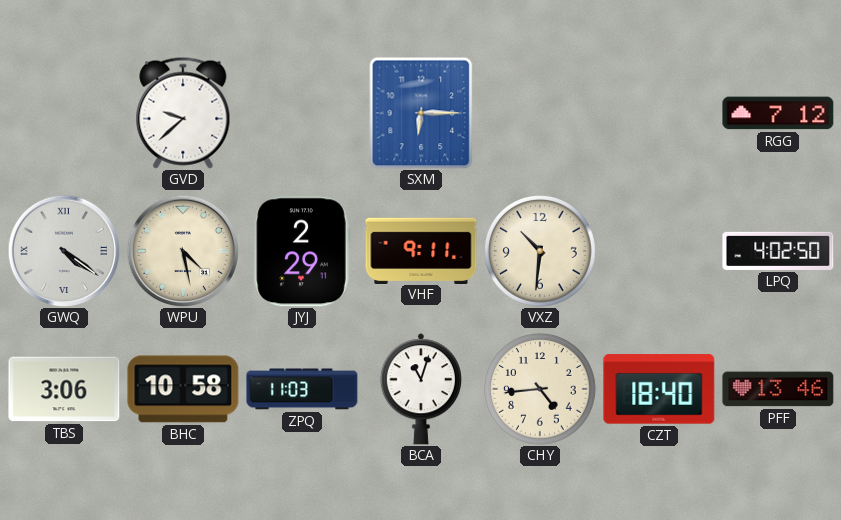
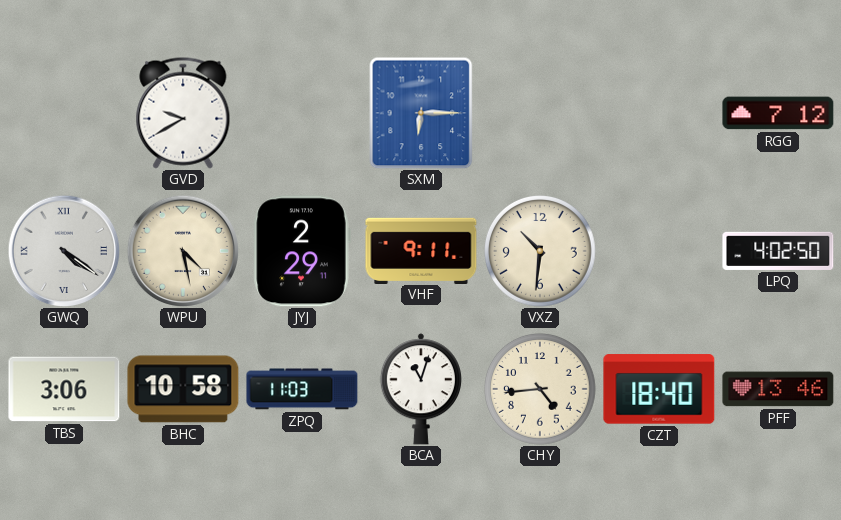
GVD: 9:38 -> 9:40
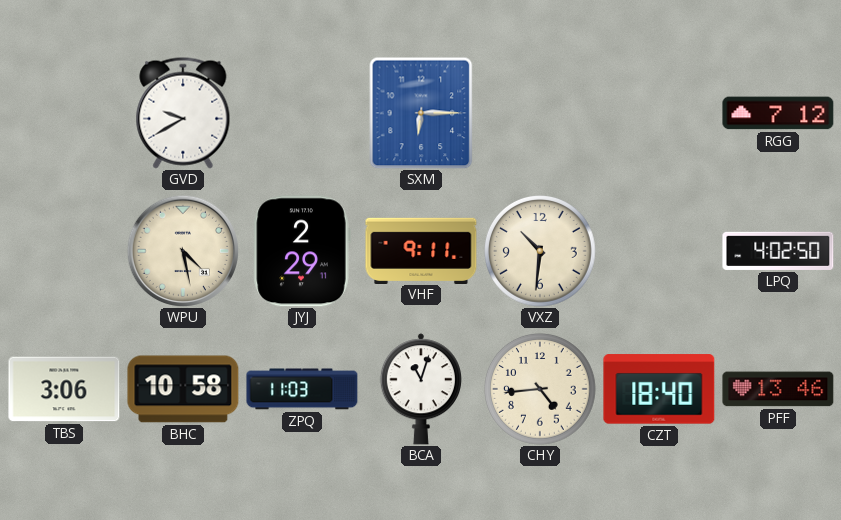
GWQ: 4:21 -> none
